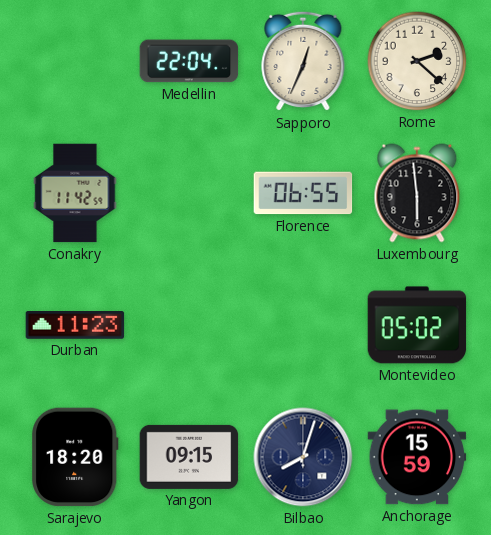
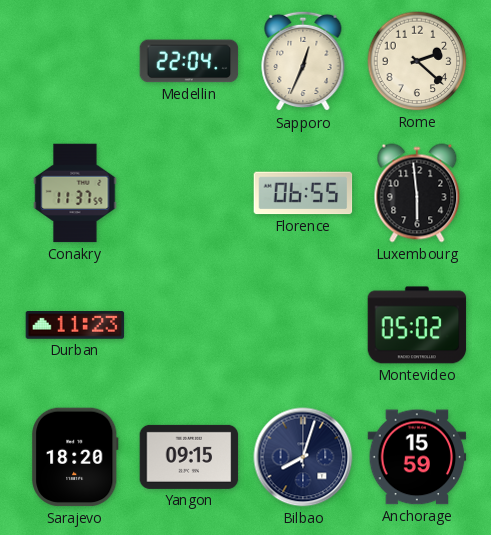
Conakry: 11:42 -> 11:37
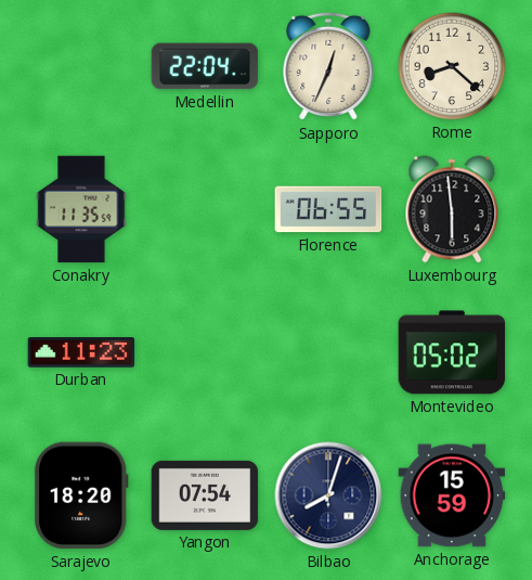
Rome: 2:22 -> 8:22
Conakry: 11:37 -> 11:35
Yangon: 09:15 -> 07:54
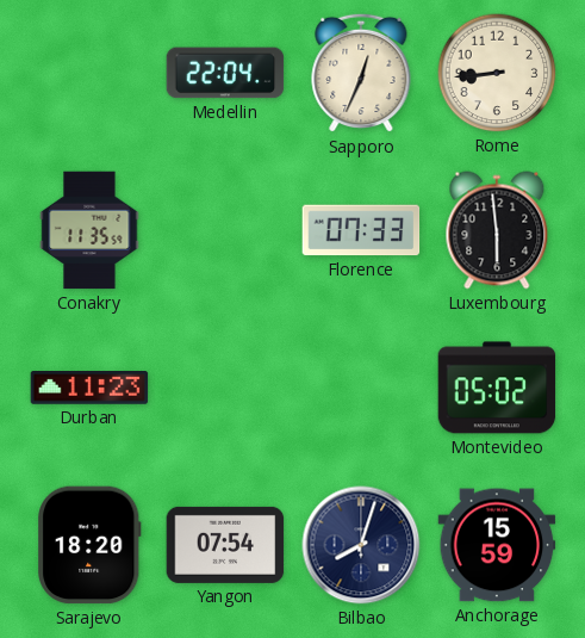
Rome: 8:22 -> 8:44
Florence: 06:55 -> 07:33
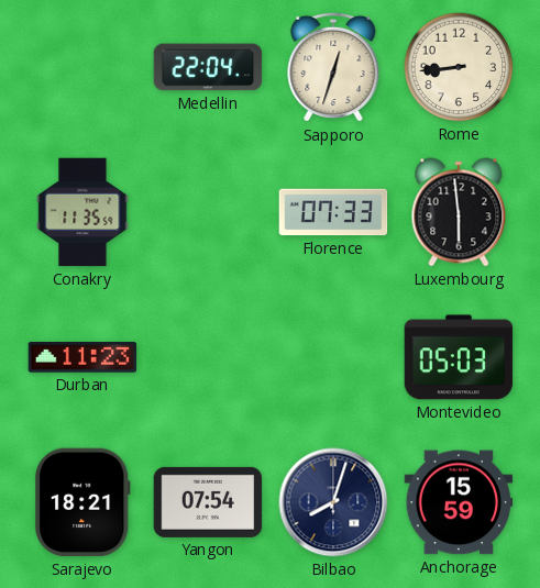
Sapporo: 12:34 -> 12:33
Montevideo: 05:02 -> 05:03
Sarajevo: 18:20 -> 18:21
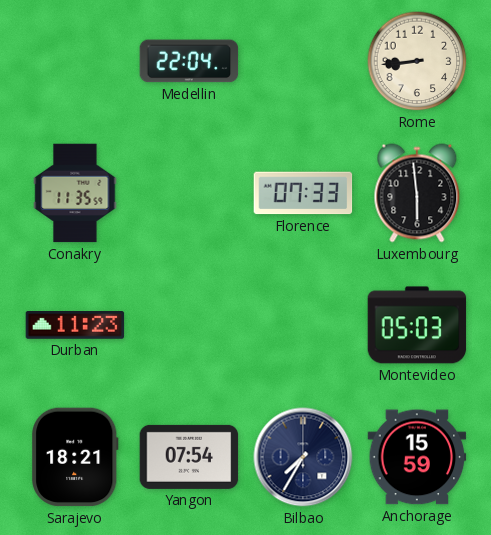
Sapporo: 12:33 -> none
Bilbao: 8:03 -> 7:35
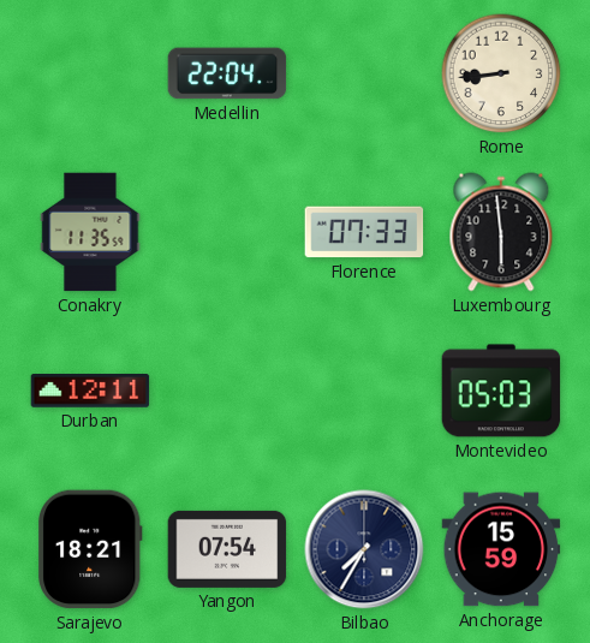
Durban: 11:23 -> 12:11
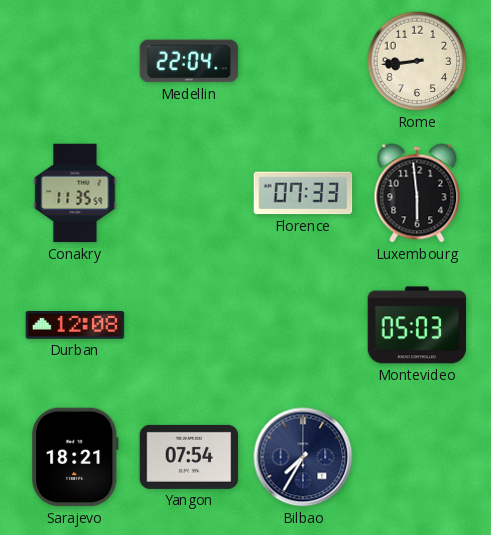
Durban: 12:11 -> 12:08
Anchorage: 15:59 -> none
